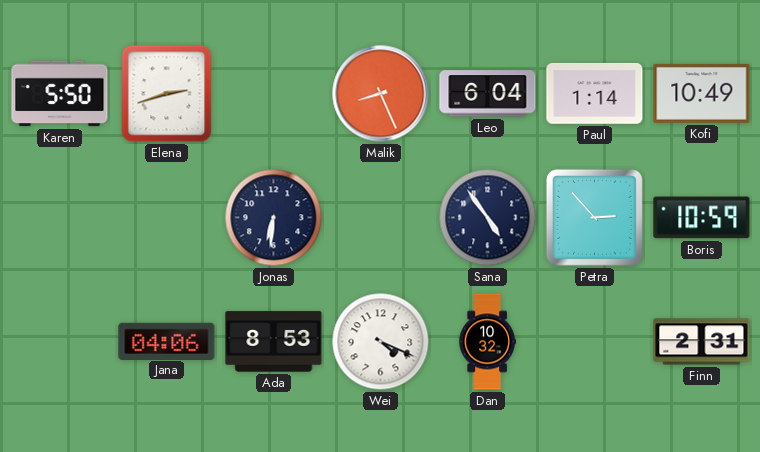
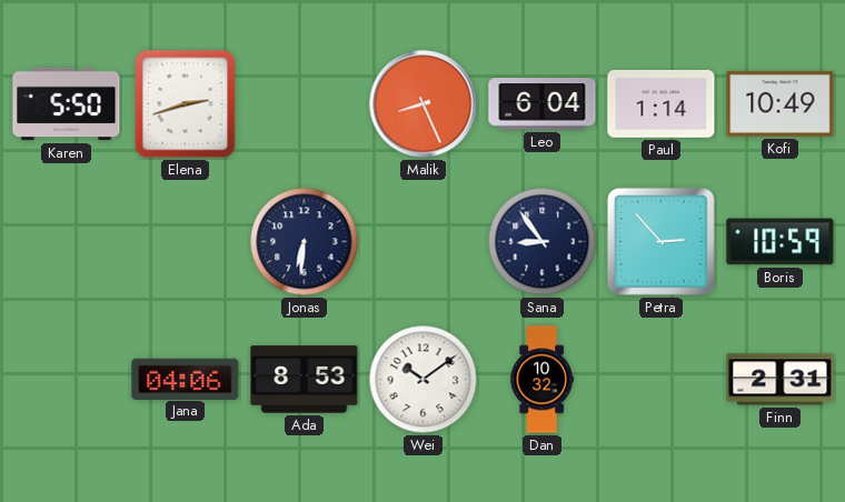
Sana: 4:54 -> 8:54
Wei: 4:19 -> 10:09
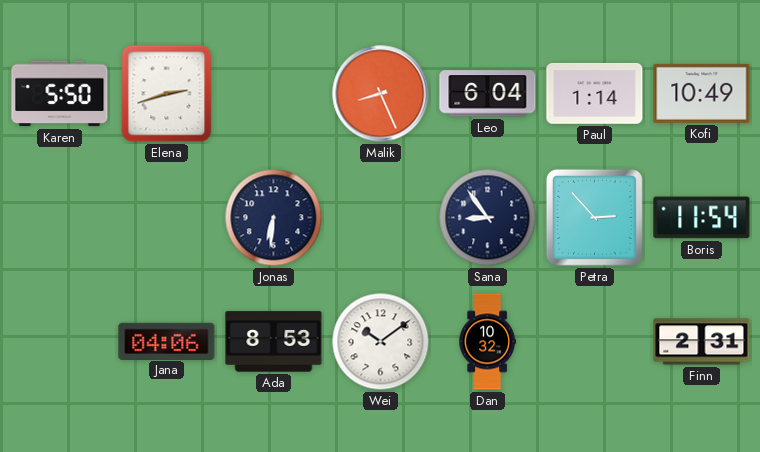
Boris: 10:59 -> 11:54
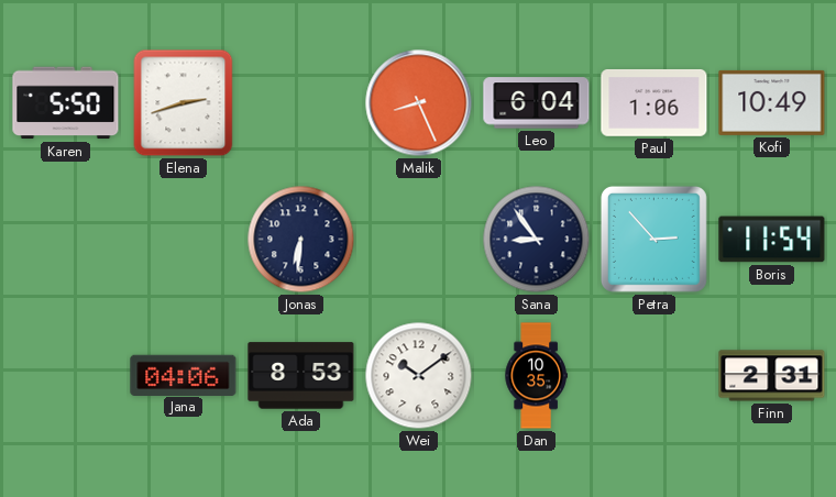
Paul: 1:14 -> 1:06
Dan: 10:32 -> 10:35
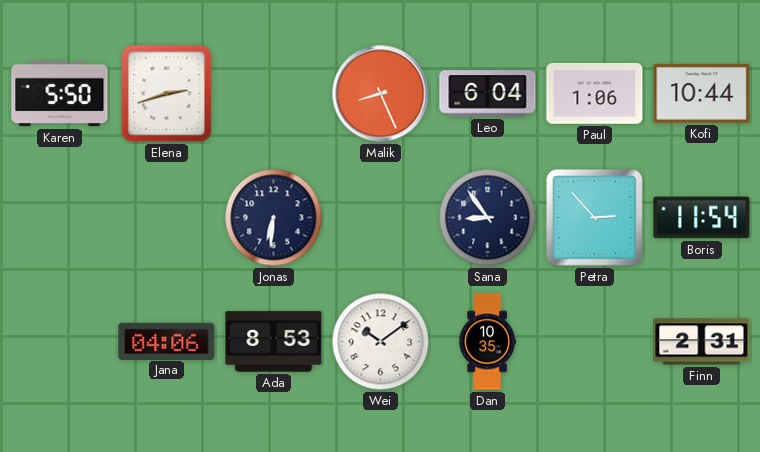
Kofi: 10:49 -> 10:44
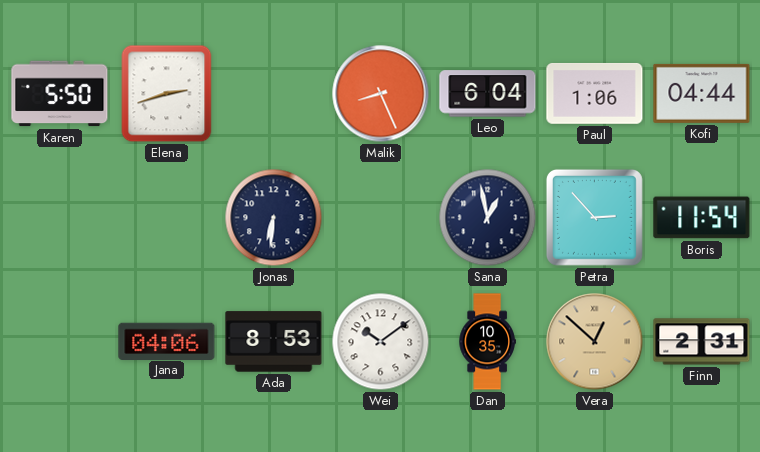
Kofi: 10:44 -> 04:44
Sana: 8:54 -> 12:58
Vera: none -> 12:52
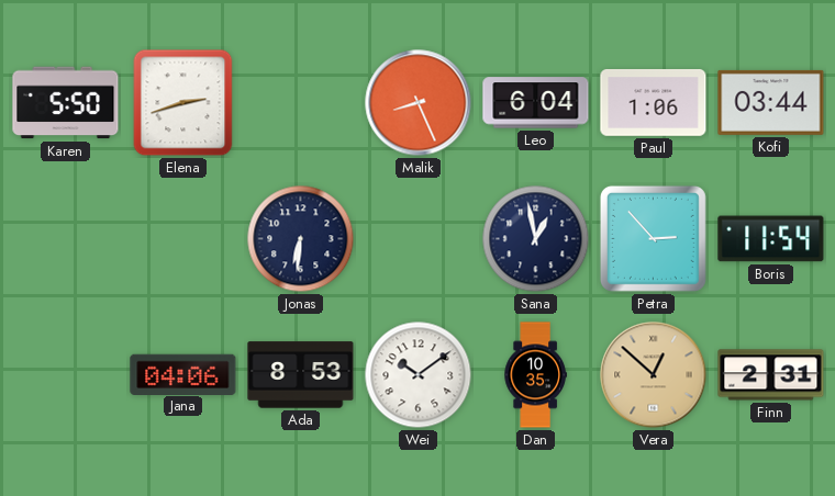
Kofi: 04:44 -> 03:44
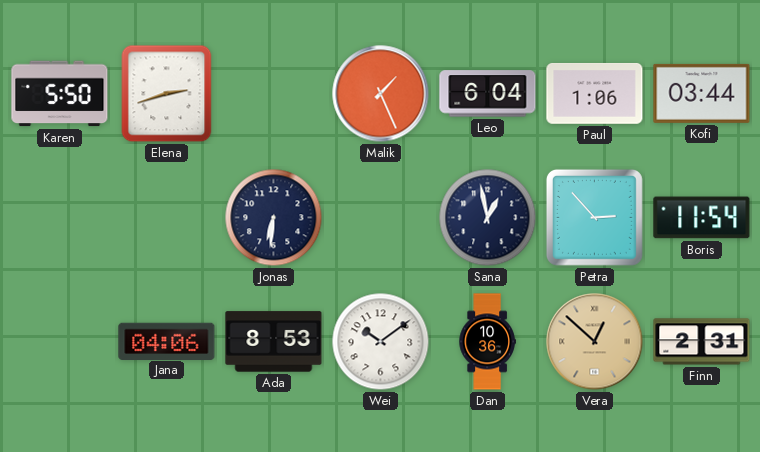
Malik: 8:26 -> 1:26
Dan: 10:35 -> 10:36
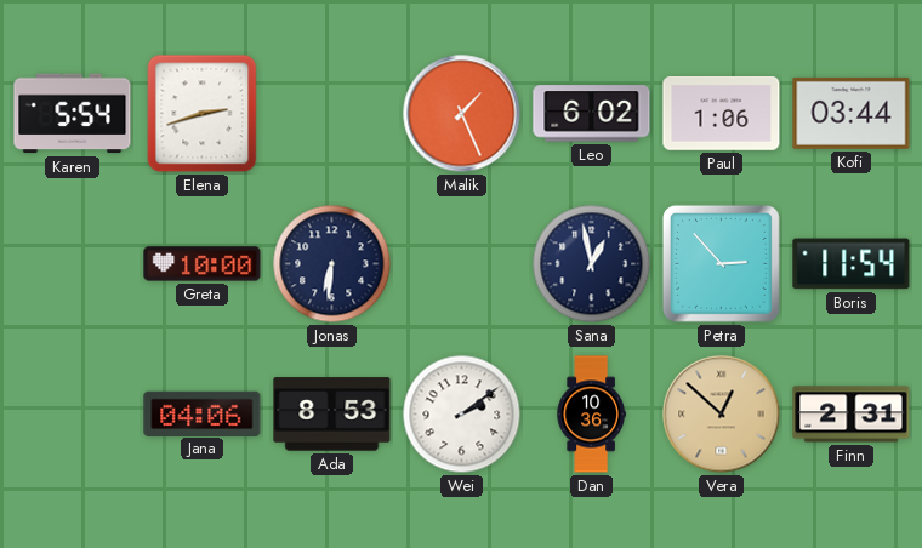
Karen: 5:50 -> 5:54
Leo: 6:04 -> 6:02
Greta: none -> 10:00
Wei: 10:09 -> 2:09
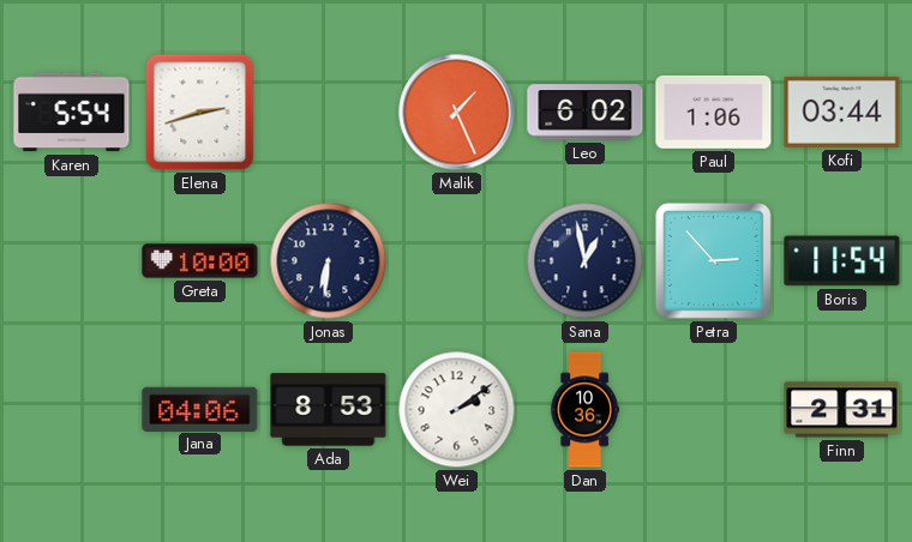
Vera: 12:52 -> none
